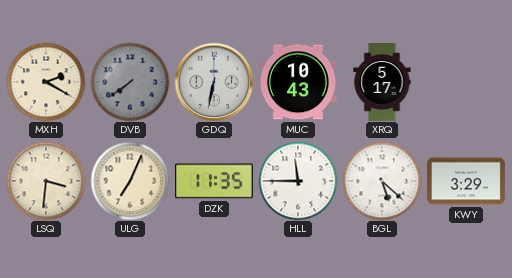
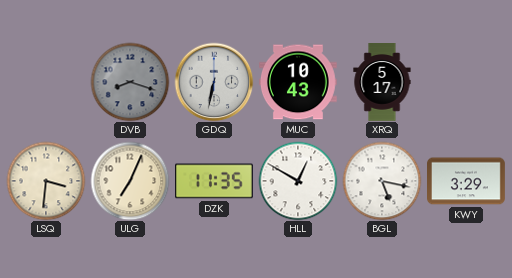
MXH: 2:20 -> none
DVB: 7:39 -> 8:18
HLL: 11:45 -> 12:50
BGL: 5:22 -> 5:17
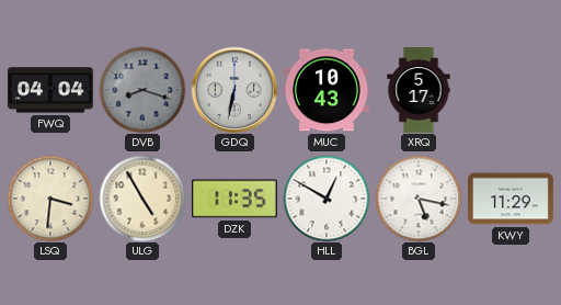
FWQ: none -> 04:04
ULG: 7:04 -> 4:55
KWY: 3:29 -> 11:29
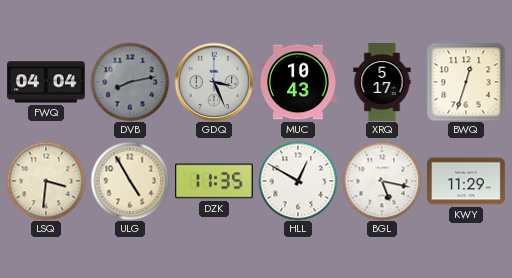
DVB: 8:18 -> 8:13
GDQ: 6:32 -> 3:26
BWQ: none -> 12:33
